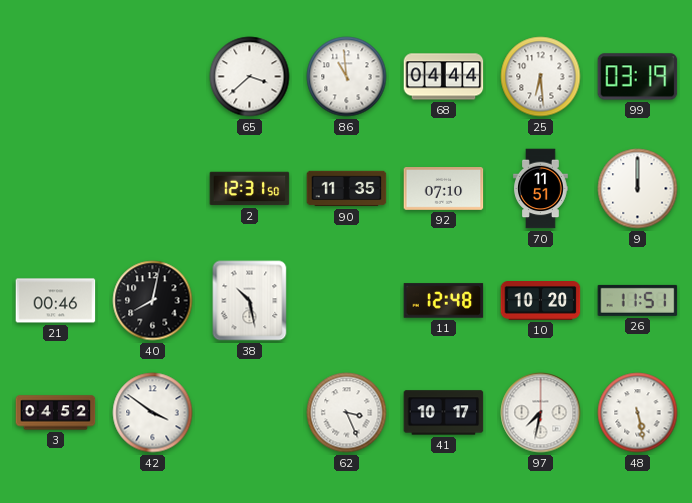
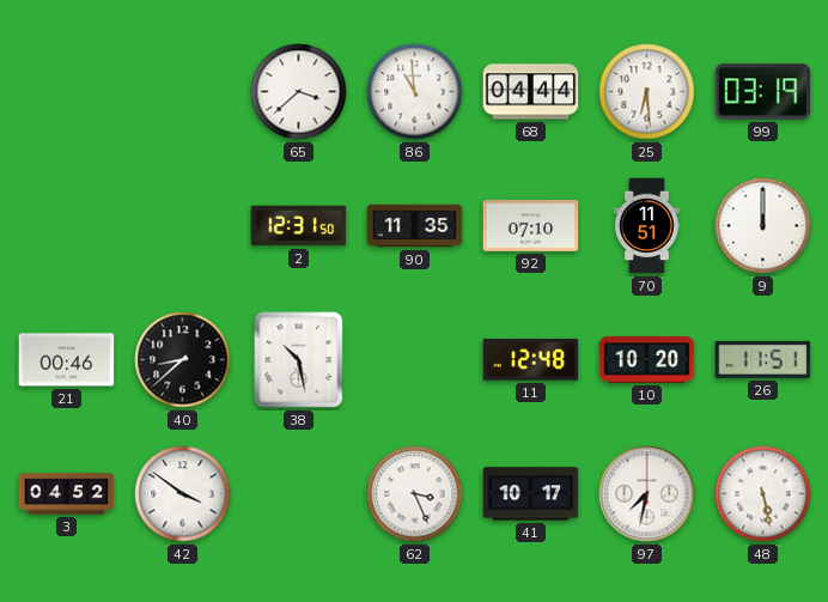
40: 8:02 -> 8:38
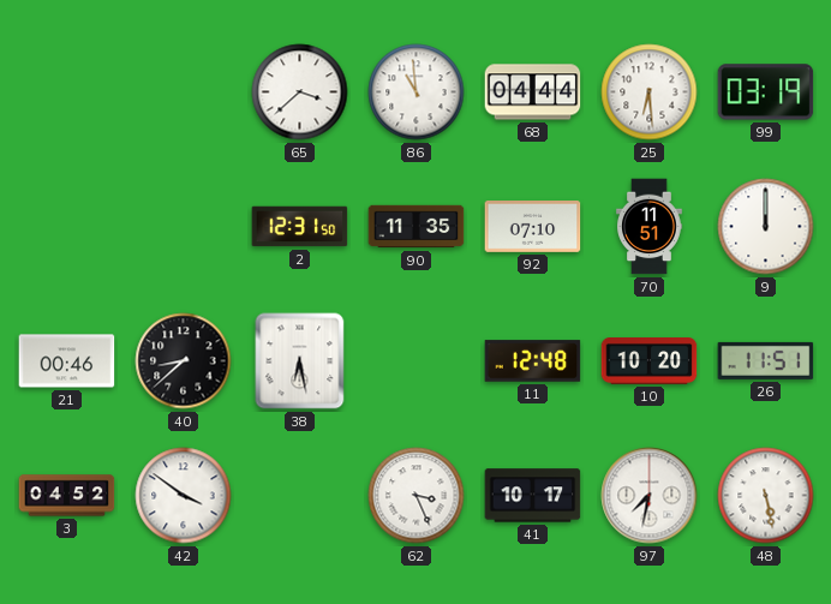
38: 10:28 -> 6:28
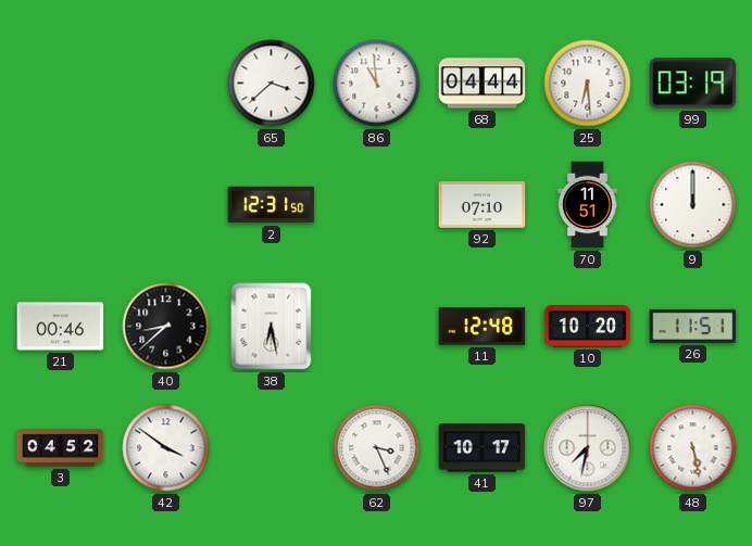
90: 11:35 -> none
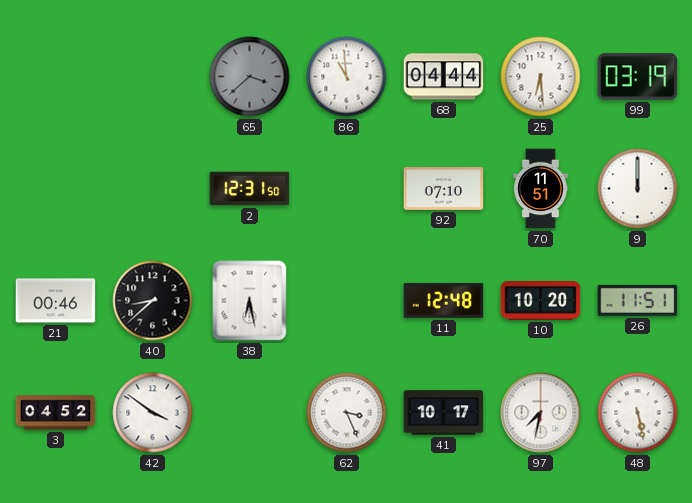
65 dial: white -> grey
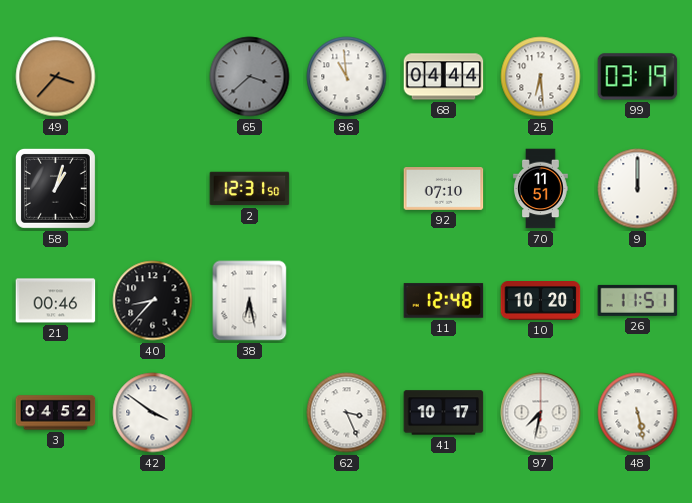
49: none -> 3:37
58: none -> 1:03
40: 8:38 -> 8:37
